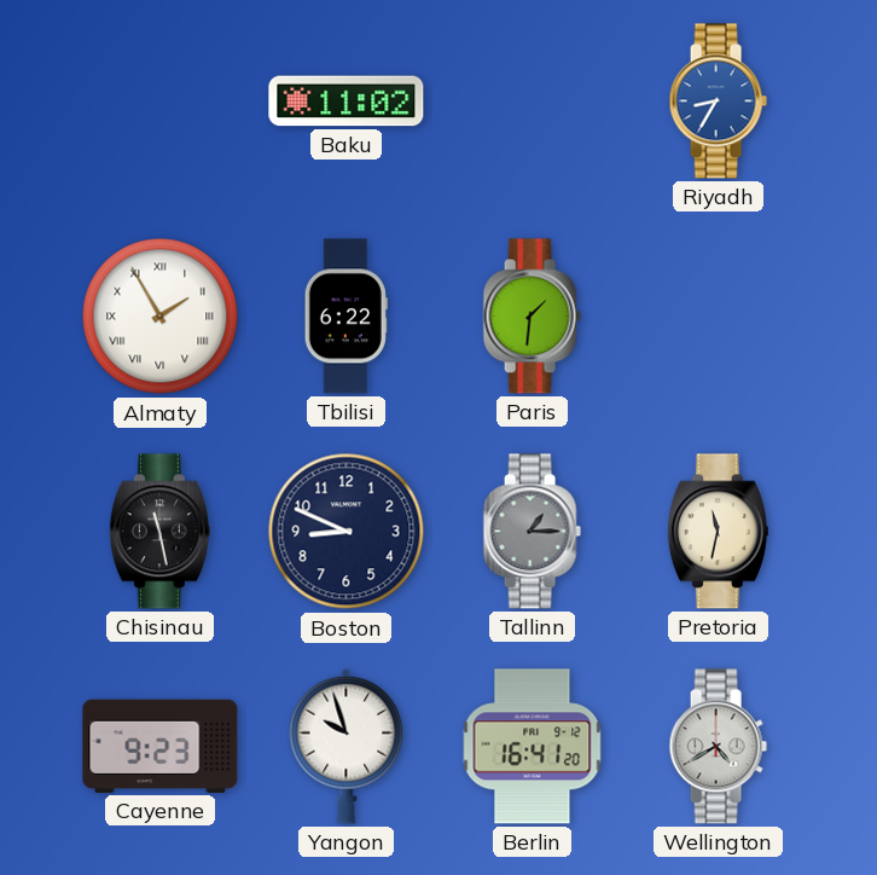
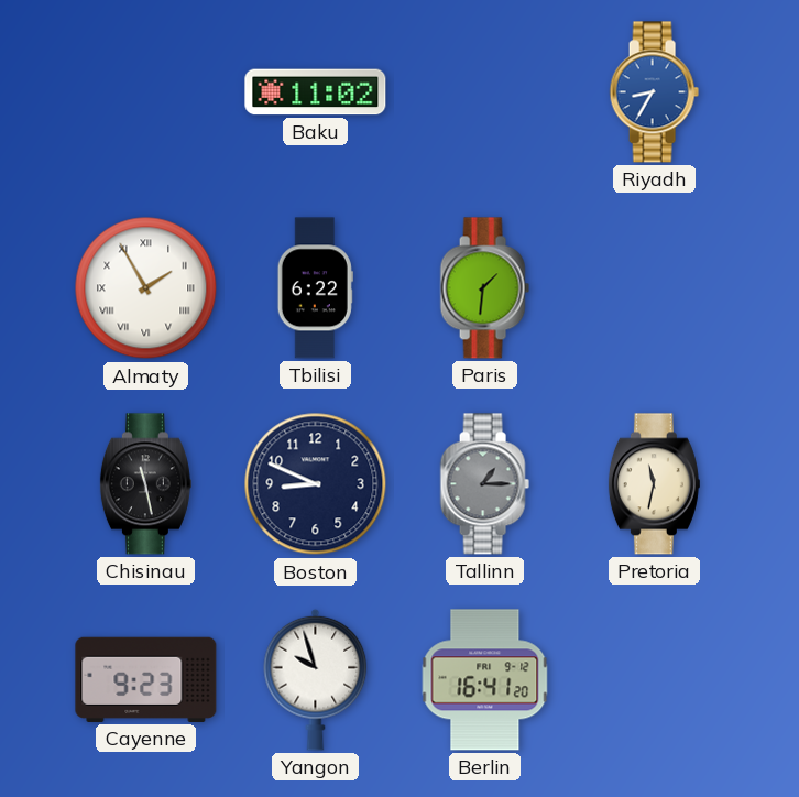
Wellington: 4:40 -> none
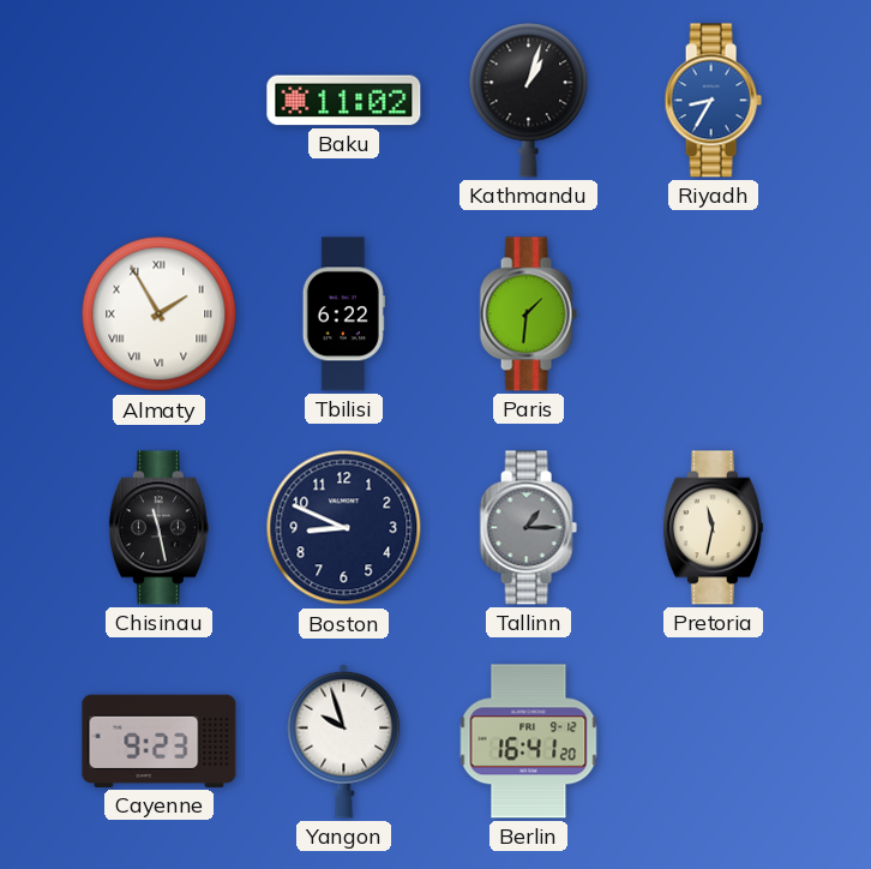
Kathmandu: none -> 1:03
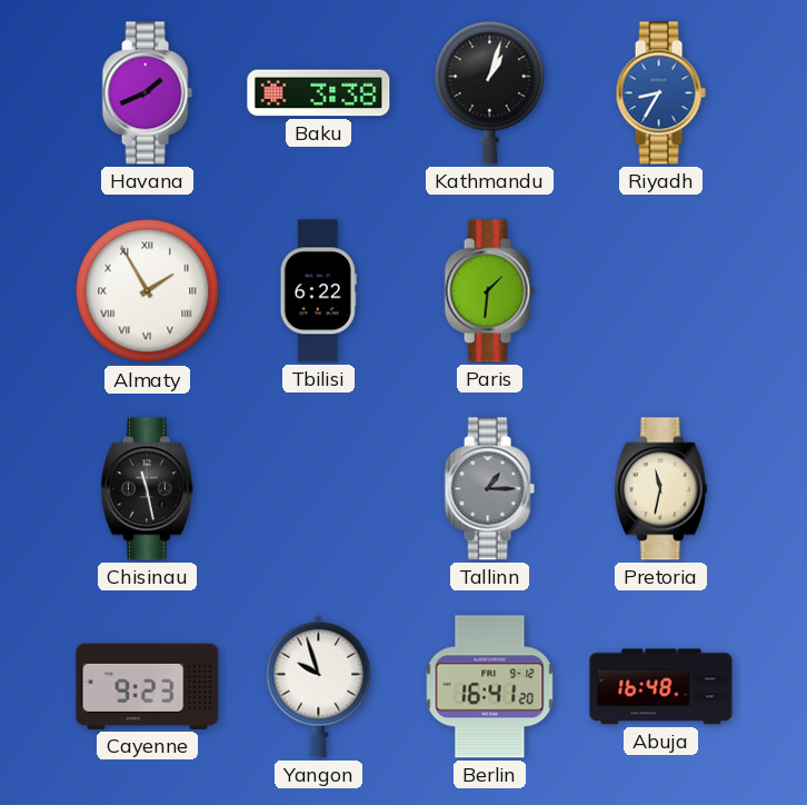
Havana: none -> 1:41
Baku: 11:02 -> 3:38
Boston: 8:49 -> none
Abuja: none -> 16:48
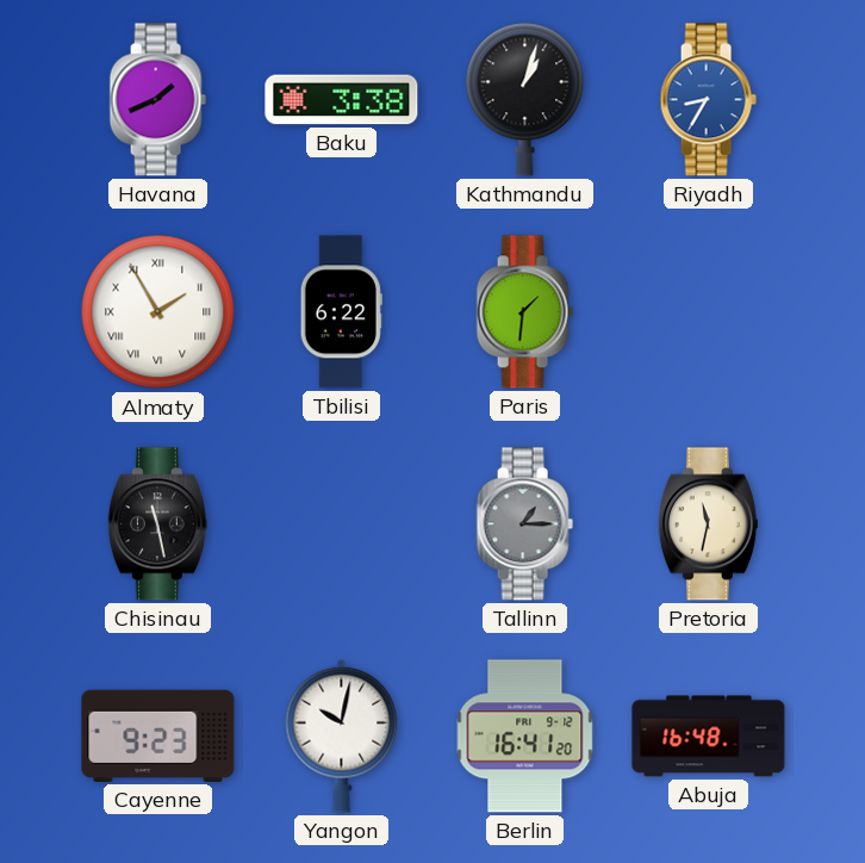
Yangon: 9:57 -> 10:02
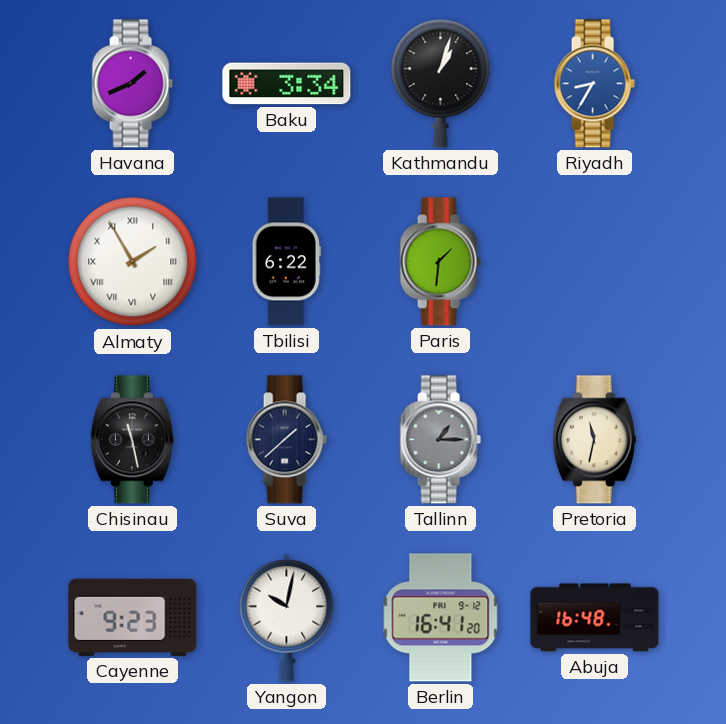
Baku: 3:38 -> 3:34
Suva: none -> 1:38
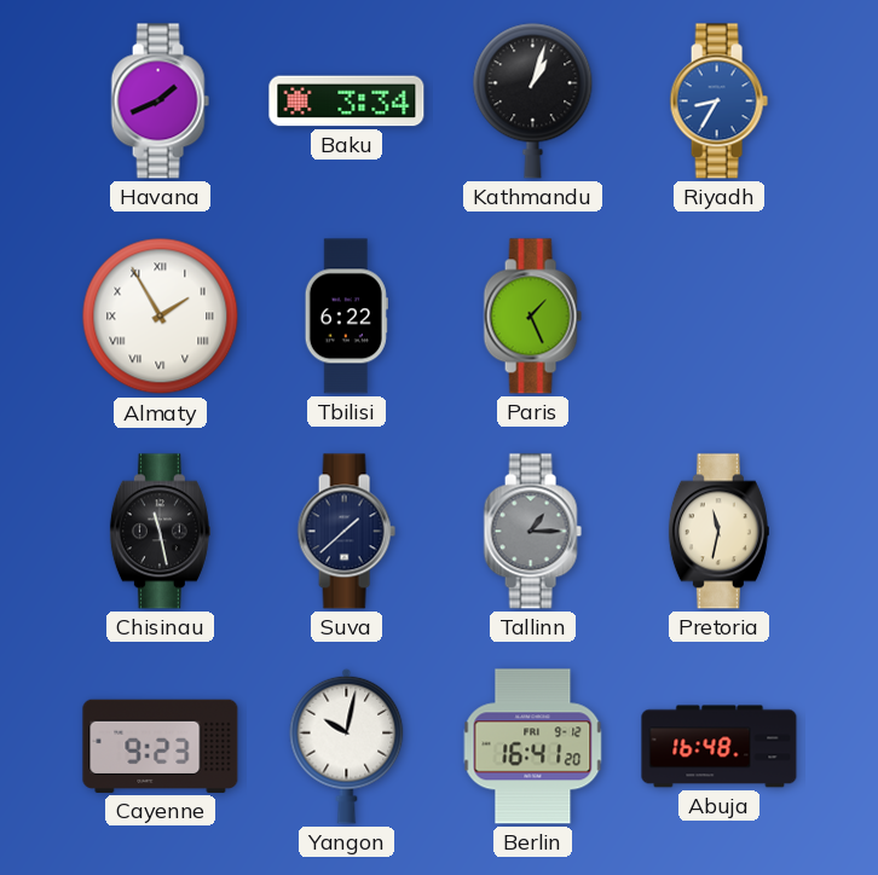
Paris: 1:31 -> 1:26
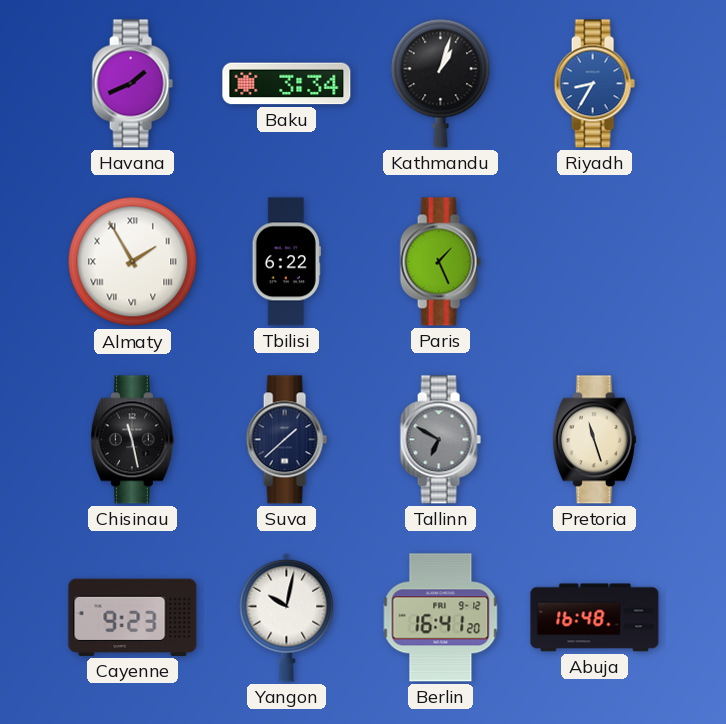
Tallinn: 1:15 -> 6:50
Pretoria: 11:32 -> 11:27
